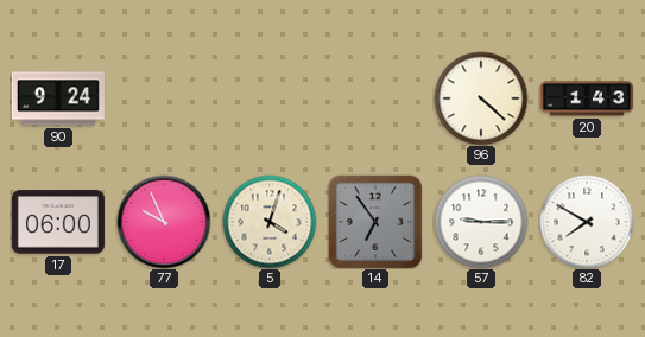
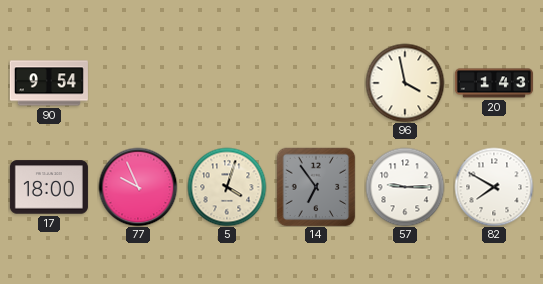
90: 9:24 -> 9:54
96: 4:22 -> 3:58
17: 06:00 -> 18:00
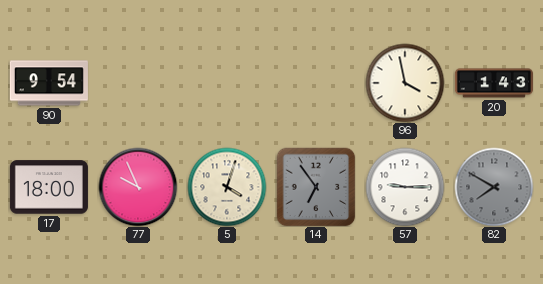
82 dial: white -> grey
